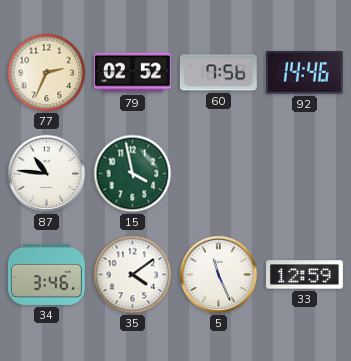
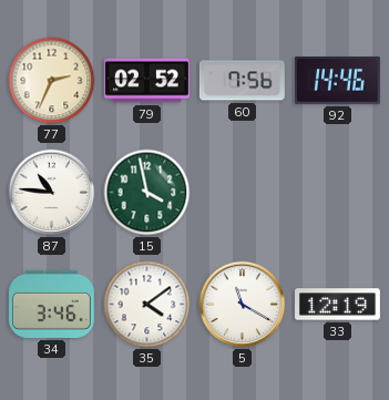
5: 11:26 -> 11:20
33: 12:59 -> 12:19
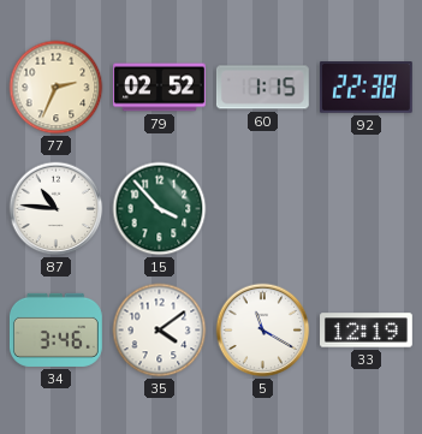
60: 7:56 -> 1:15
92: 14:46 -> 22:38
15: 3:58 -> 3:53
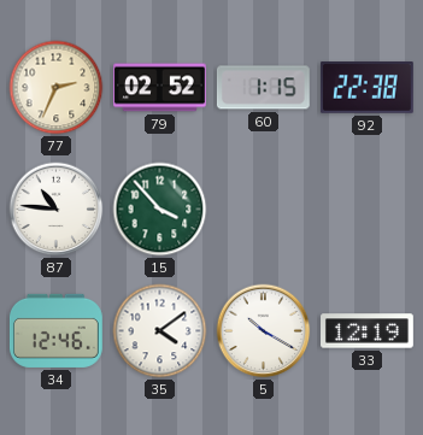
34: 3:46 -> 12:46
5: 11:20 -> 10:20
